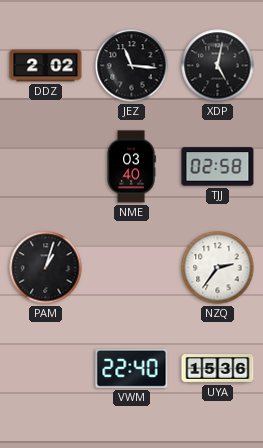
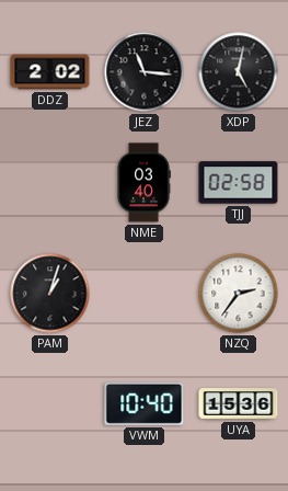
VWM: 22:40 -> 10:40
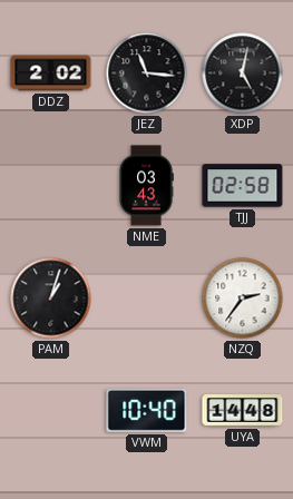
NME: 03:40 -> 03:43
UYA: 15:36 -> 14:48
